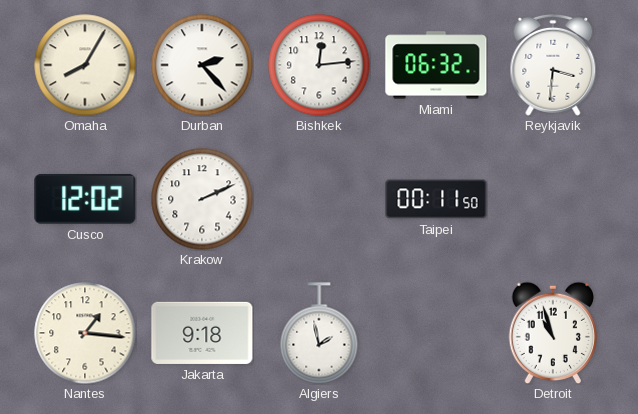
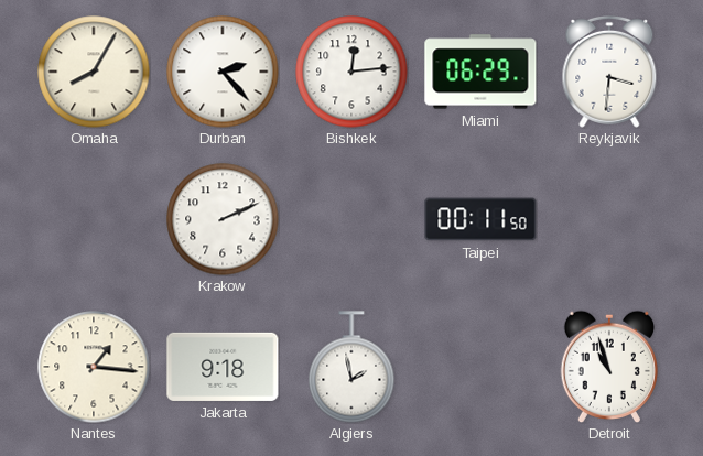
Miami: 06:32 -> 06:29
Cusco: 12:02 -> none
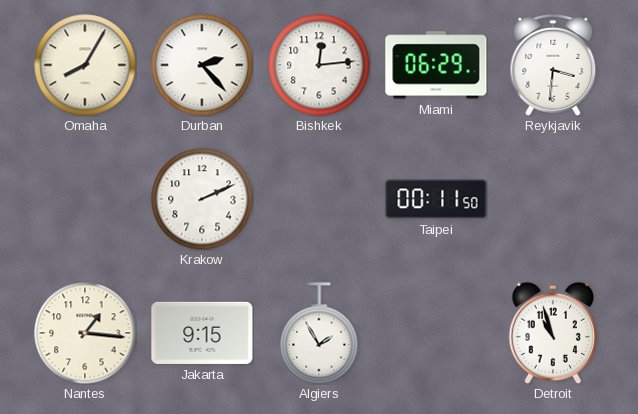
Jakarta: 9:18 -> 9:15
Algiers: 1:58 -> 1:55
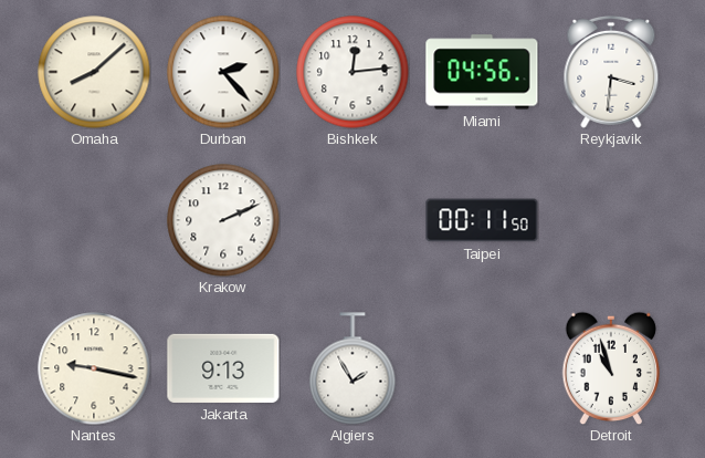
Omaha: 8:05 -> 8:08
Miami: 06:29 -> 04:56
Nantes: 1:16 -> 9:17
Jakarta: 9:15 -> 9:13
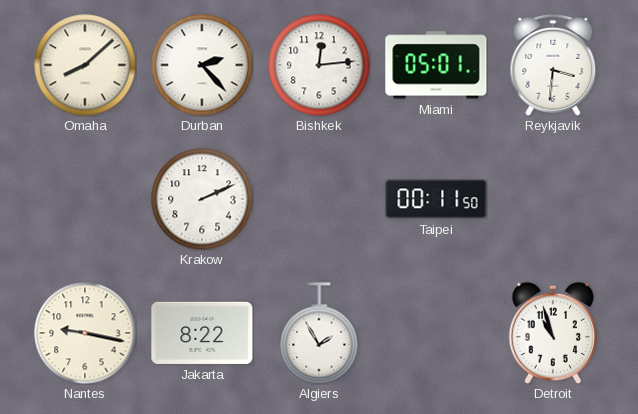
Miami: 04:56 -> 05:01
Jakarta: 9:13 -> 8:22
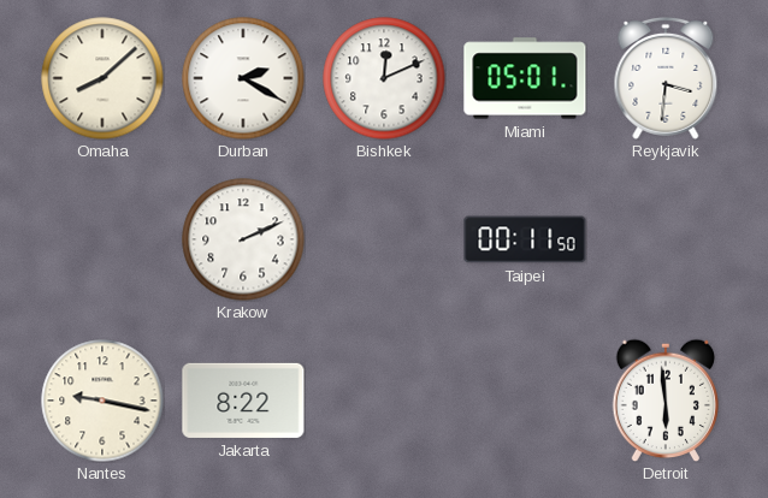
Durban: 2:23 -> 2:20
Bishkek: 12:14 -> 12:11
Algiers: 1:55 -> none
Detroit: 10:57 -> 5:59
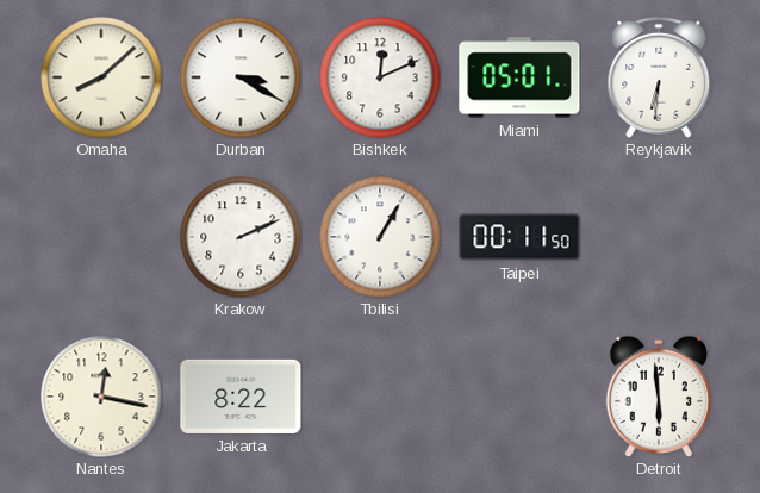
Durban: 2:20 -> 3:20
Reykjavik: 3:31 -> 6:31
Tbilisi: none -> 1:05
Nantes: 9:17 -> 12:17
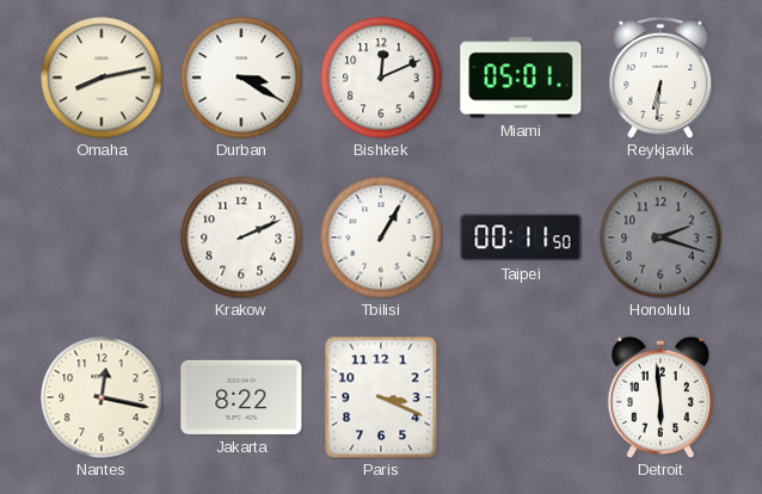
Omaha: 8:08 -> 8:13
Honolulu: none -> 2:18
Paris: none -> 3:19
